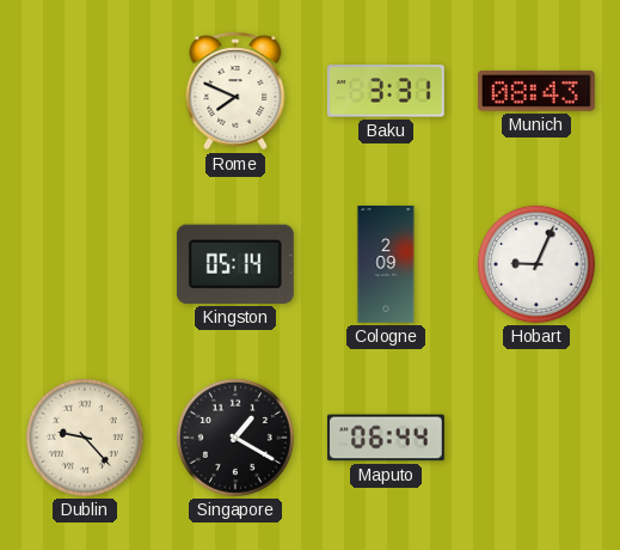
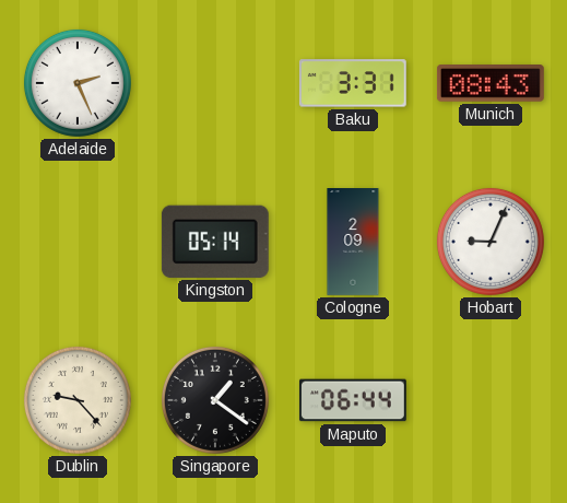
Adelaide: none -> 2:26
Rome: 7:49 -> none
Singapore: 1:20 -> 1:21
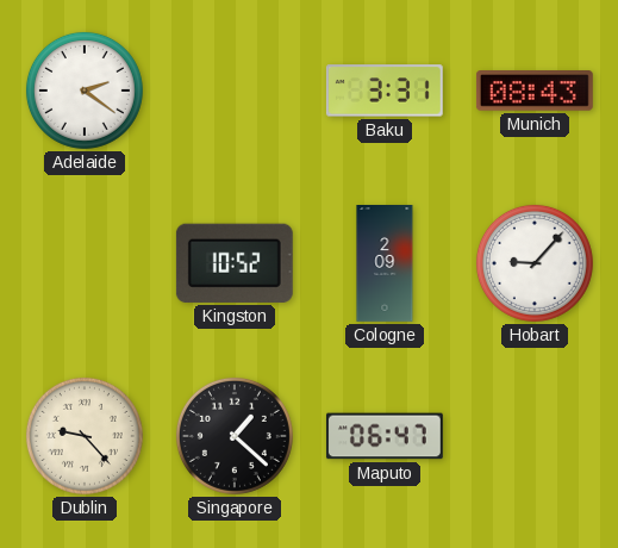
Adelaide: 2:26 -> 2:21
Kingston: 05:14 -> 10:52
Hobart: 9:04 -> 9:07
Singapore: 1:21 -> 1:22
Maputo: 06:44 -> 06:47
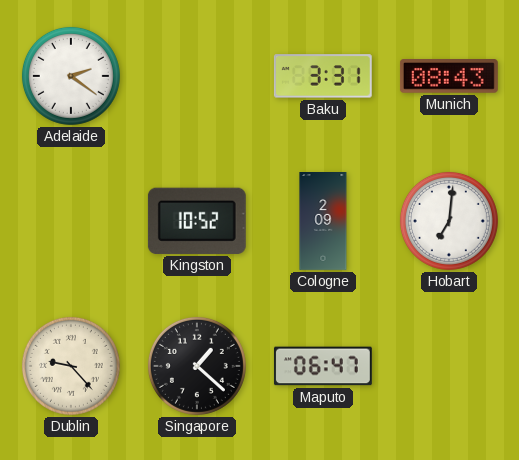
Hobart: 9:07 -> 7:01
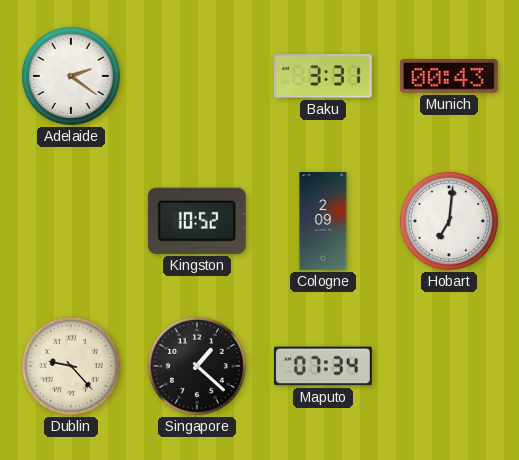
Munich: 08:43 -> 00:43
Maputo: 06:47 -> 07:34
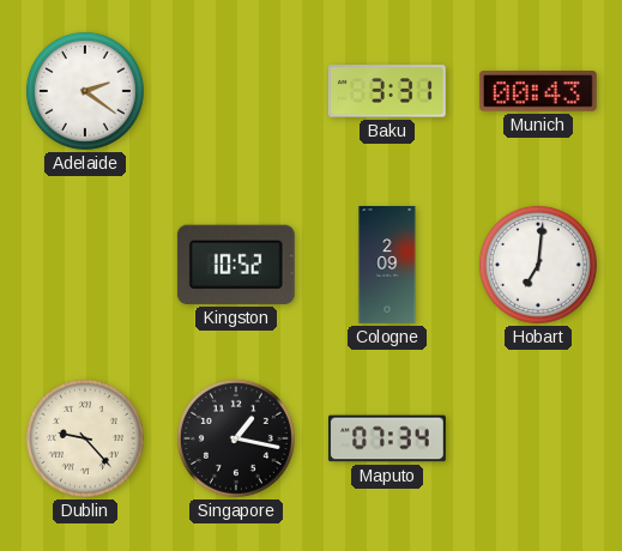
Singapore: 1:22 -> 1:17
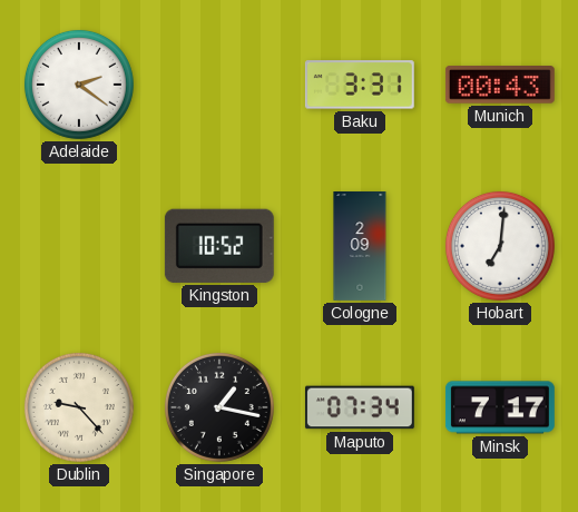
Minsk: none -> 7:17
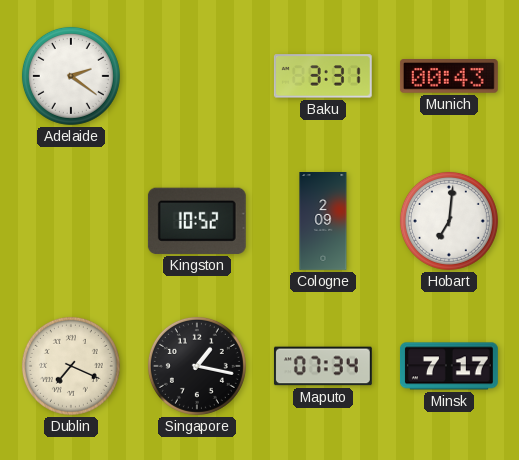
Dublin: 9:23 -> 7:19
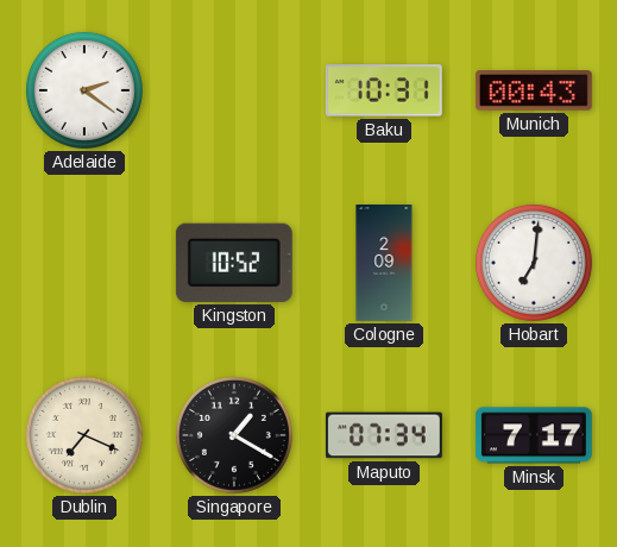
Baku: 3:31 -> 10:31
Singapore: 1:17 -> 1:20
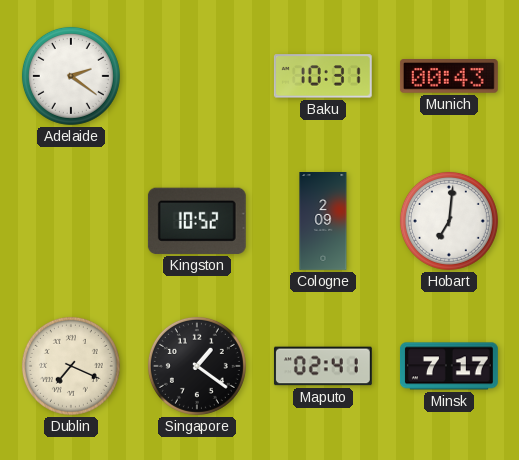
Singapore: 1:20 -> 1:21
Maputo: 07:34 -> 02:41
